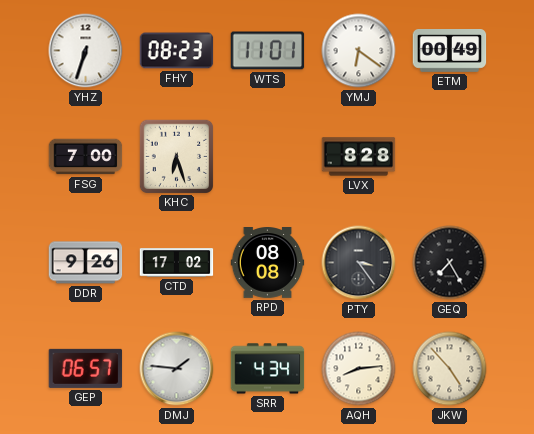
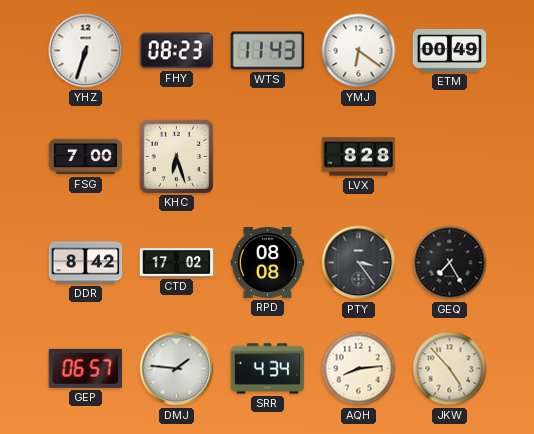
WTS: 11:01 -> 11:43
DDR: 9:26 -> 8:42
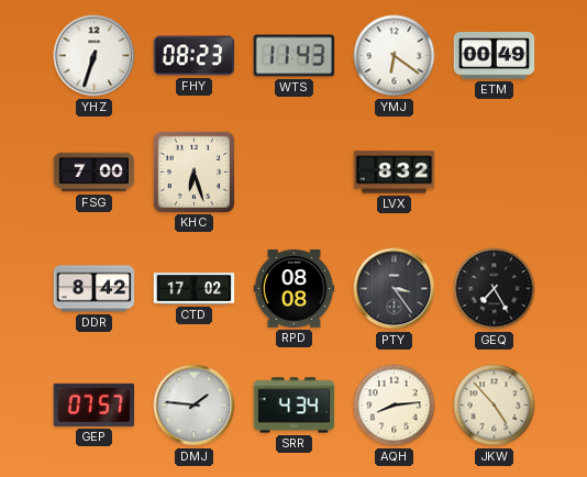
LVX: 8:28 -> 8:32
GEP: 06:57 -> 07:57
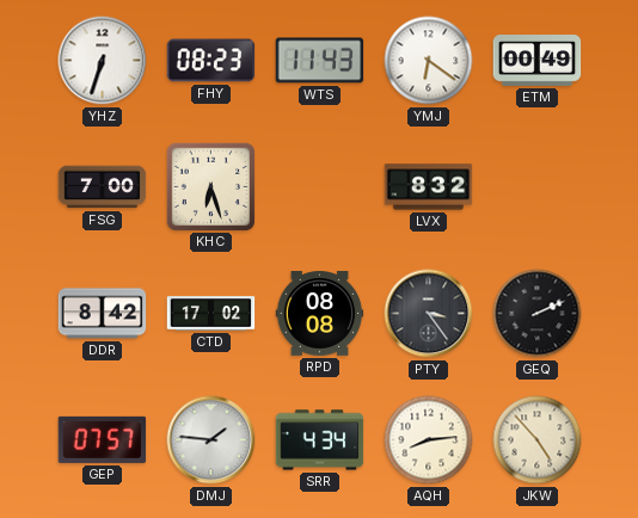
GEQ: 7:25 -> 2:11
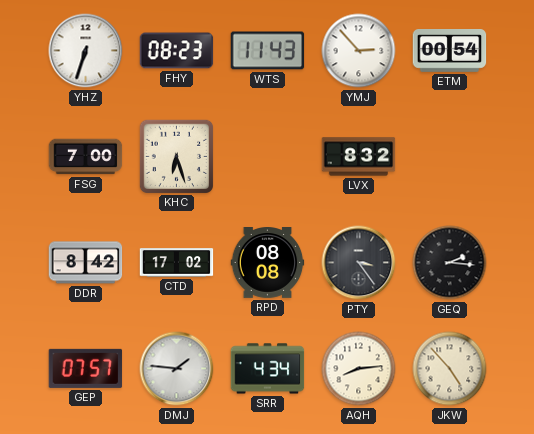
YMJ: 6:21 -> 2:53
ETM: 00:49 -> 00:54
GEQ: 2:11 -> 2:16
